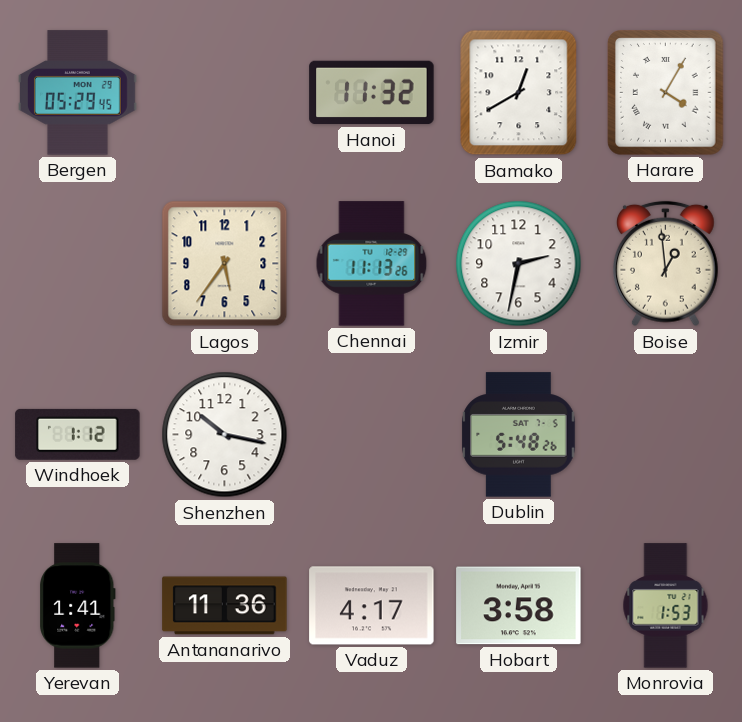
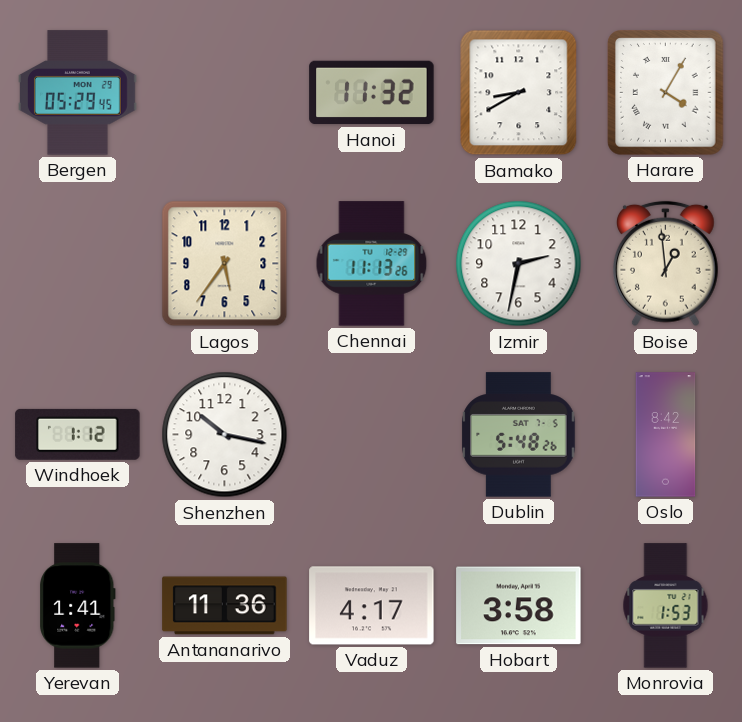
Bamako: 12:40 -> 8:40
Oslo: none -> 8:42
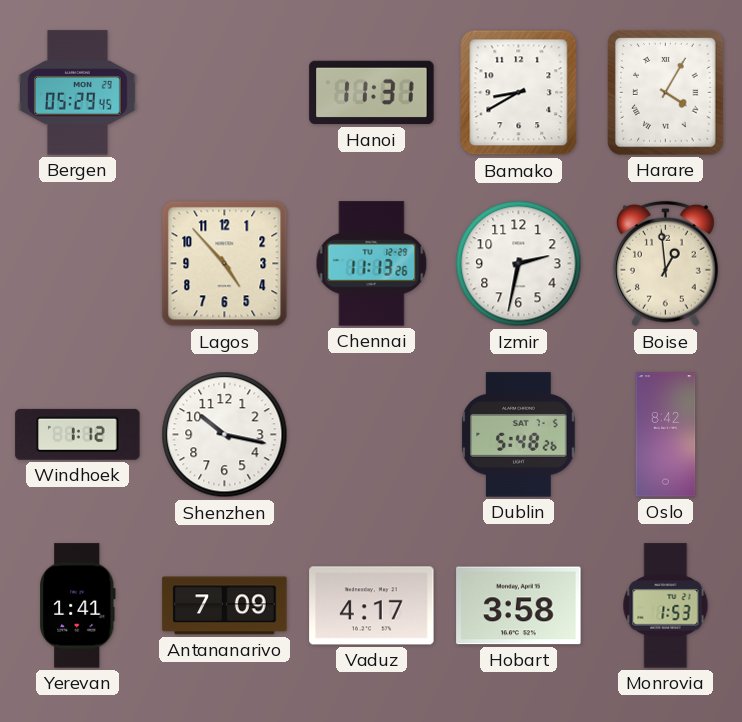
Hanoi: 11:32 -> 11:31
Lagos: 5:36 -> 4:53
Antananarivo: 11:36 -> 7:09
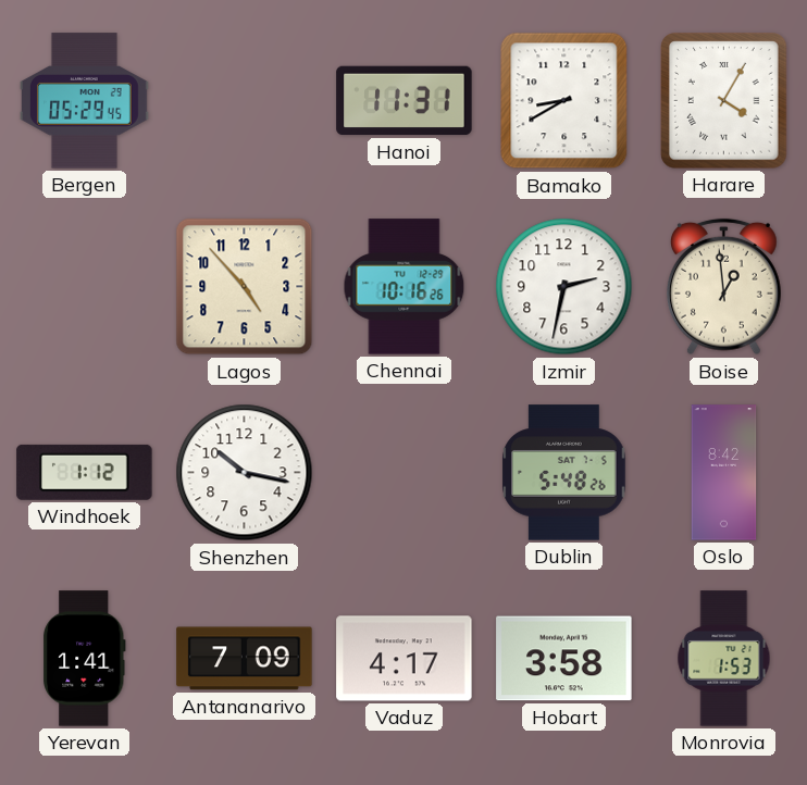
Chennai: 11:13 -> 10:16
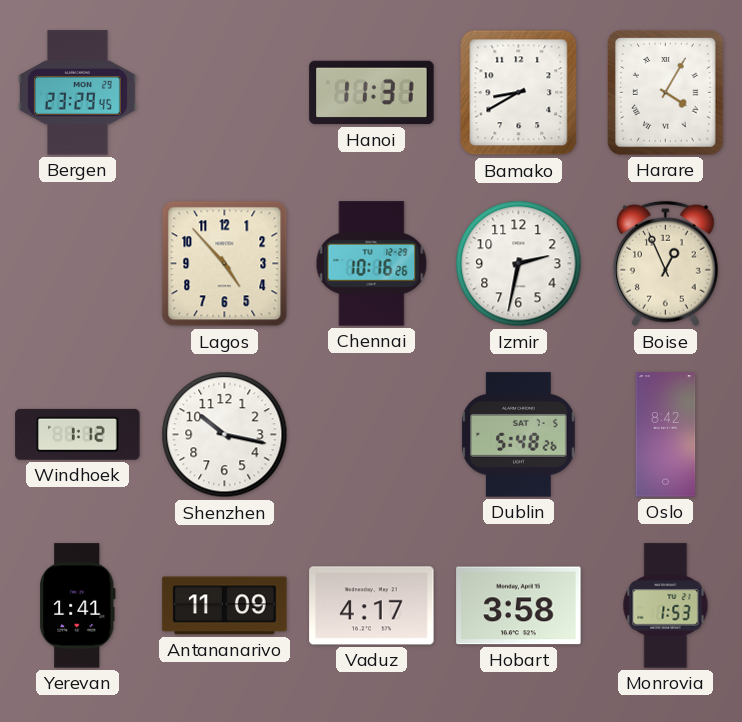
Bergen: 05:29 -> 23:29
Boise: 12:59 -> 12:56
Antananarivo: 7:09 -> 11:09
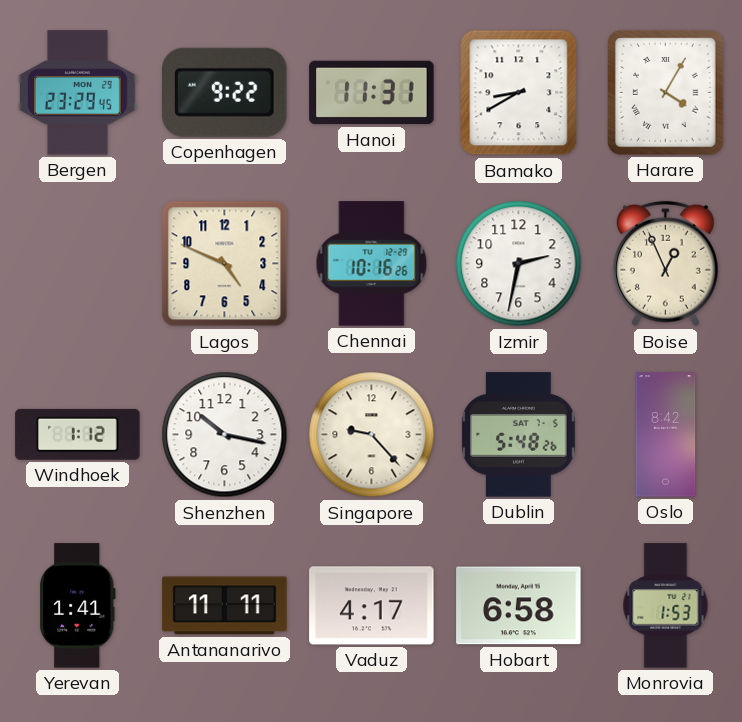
Copenhagen: none -> 9:22
Lagos: 4:53 -> 4:49
Singapore: none -> 9:23
Antananarivo: 11:09 -> 11:11
Hobart: 3:58 -> 6:58
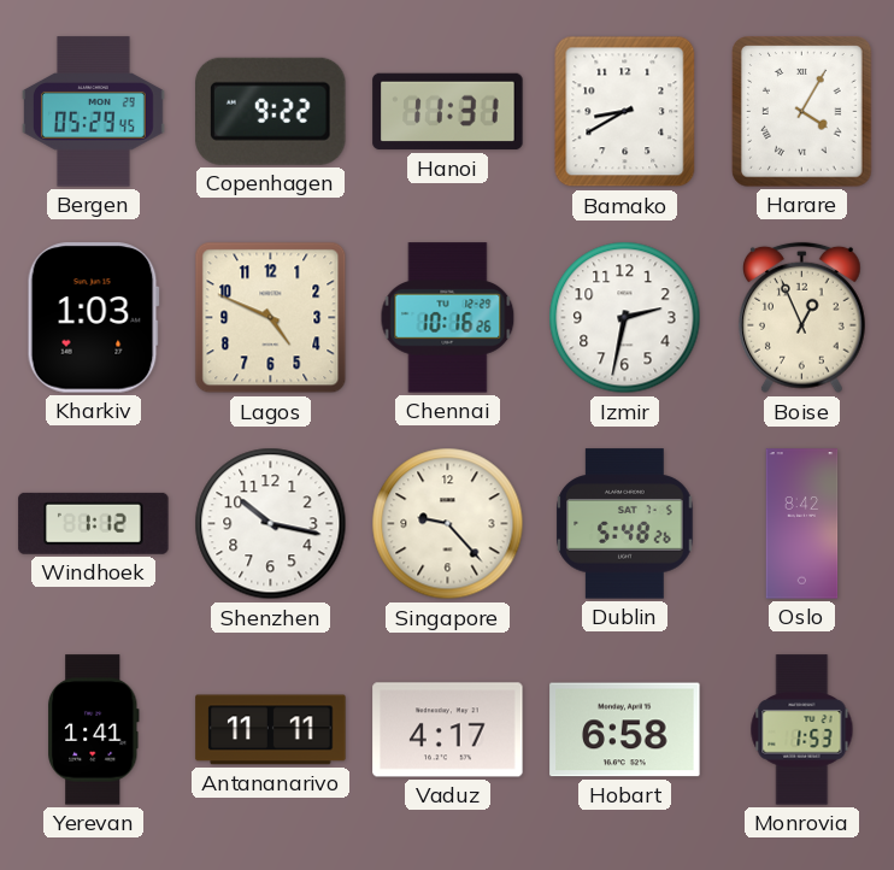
Bergen: 23:29 -> 05:29
Kharkiv: none -> 1:03
